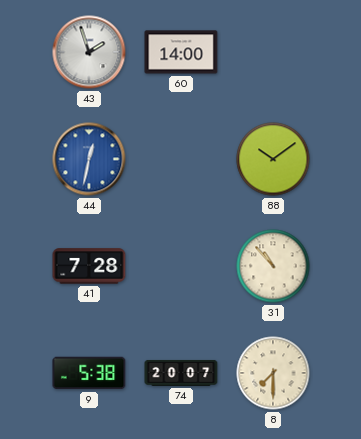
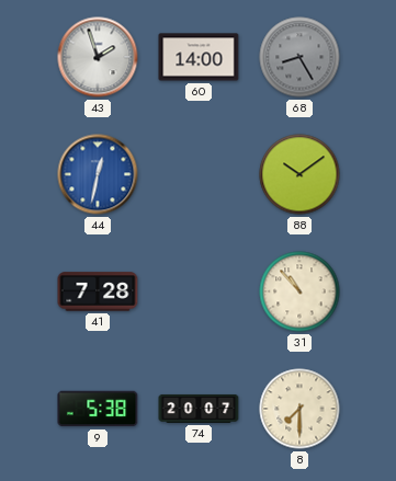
68: none -> 8:25
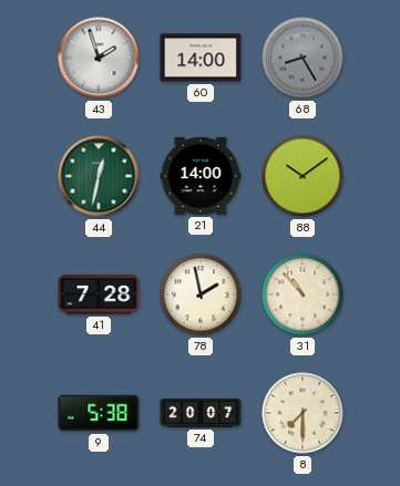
44 dial: blue -> green
21: none -> 14:00
78: none -> 1:58
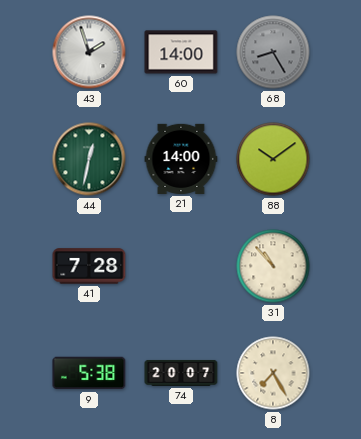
78: 1:58 -> none
8: 7:30 -> 7:25
